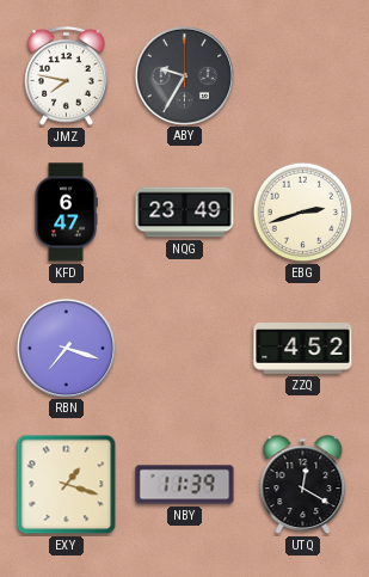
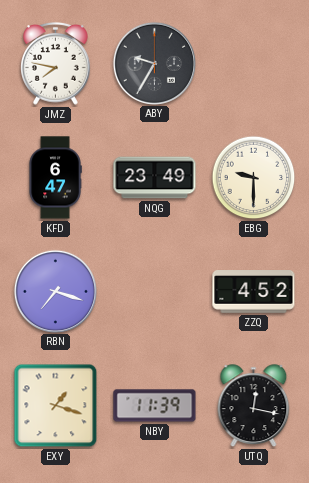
EBG: 2:42 -> 9:30
UTQ: 12:20 -> 12:17
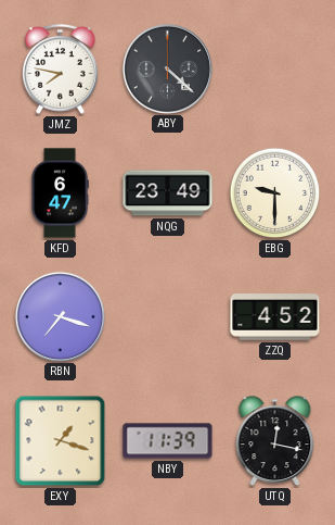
ABY: 9:35 -> 4:22
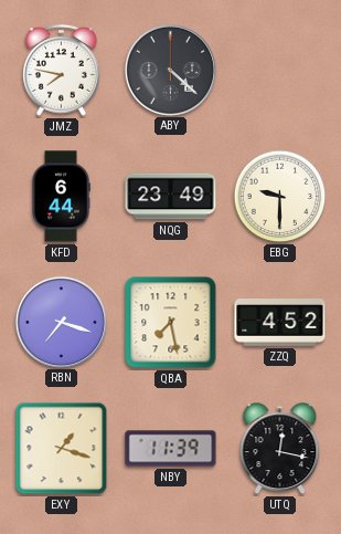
KFD: 6:47 -> 6:44
QBA: none -> 7:28
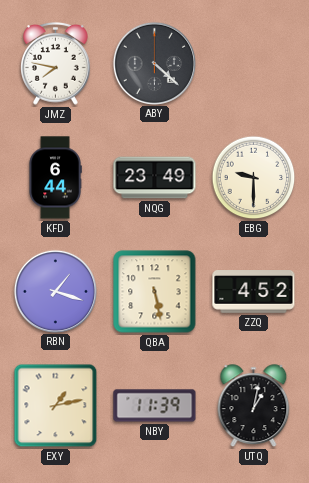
RBN: 7:18 -> 1:18
QBA: 7:28 -> 5:28
EXY: 1:18 -> 1:13
UTQ: 12:17 -> 1:02
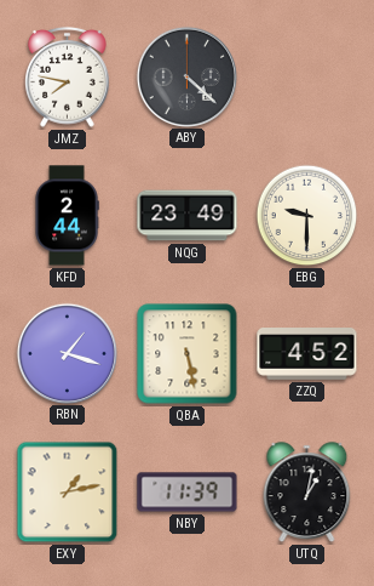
KFD: 6:44 -> 2:44
